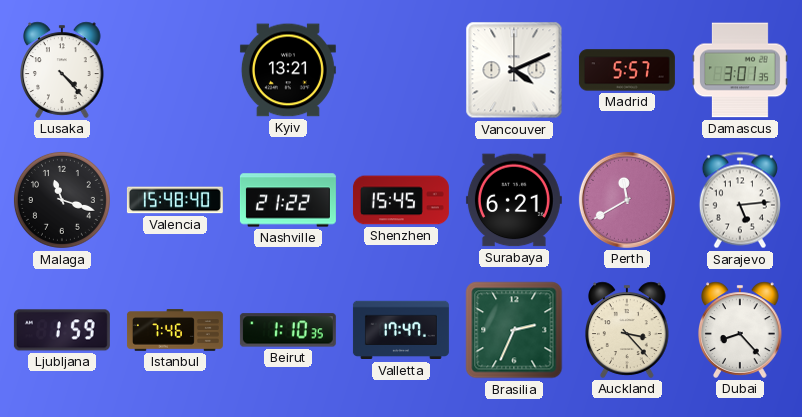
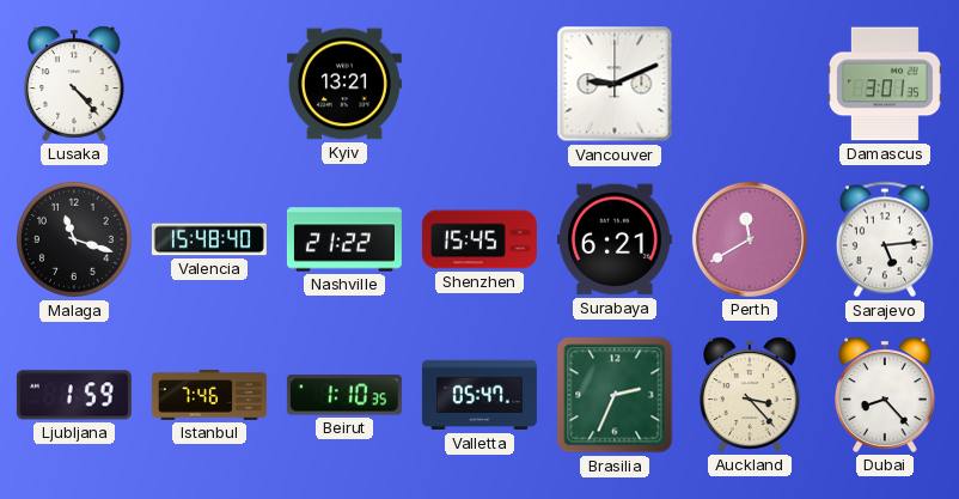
Vancouver: 4:11 -> 9:11
Madrid: 5:57 -> none
Valletta: 17:47 -> 05:47
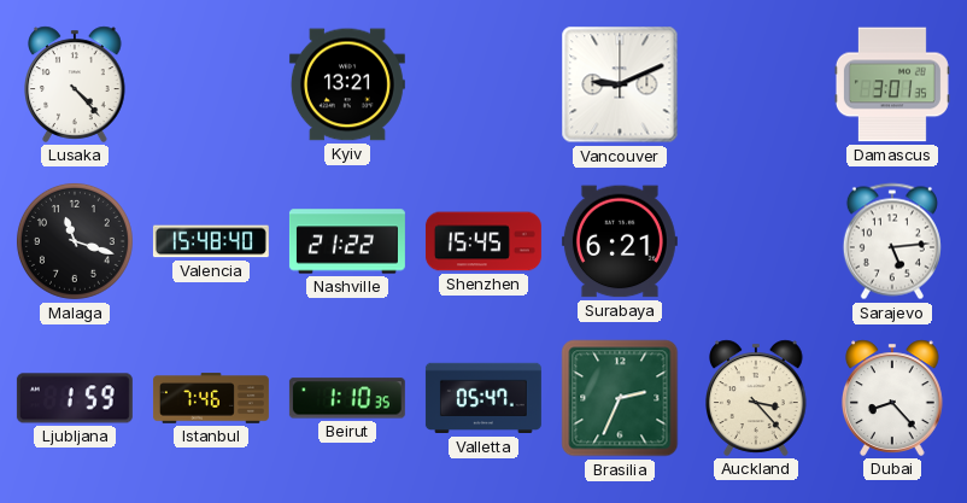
Perth: 11:40 -> none
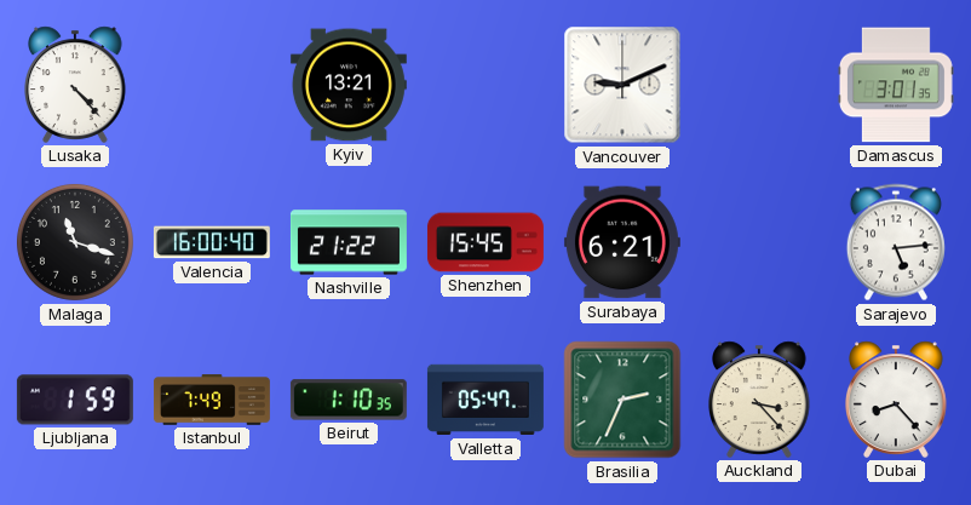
Valencia: 15:48 -> 16:00
Istanbul: 7:46 -> 7:49
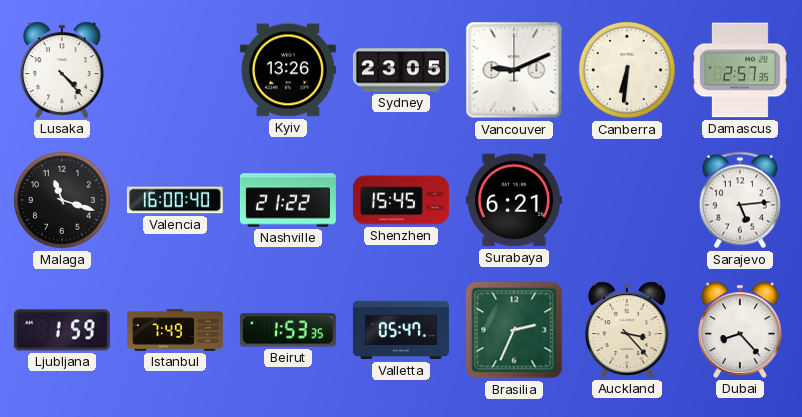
Kyiv: 13:21 -> 13:26
Sydney: none -> 23:05
Canberra: none -> 6:31
Damascus: 3:01 -> 2:57
Beirut: 1:10 -> 1:53
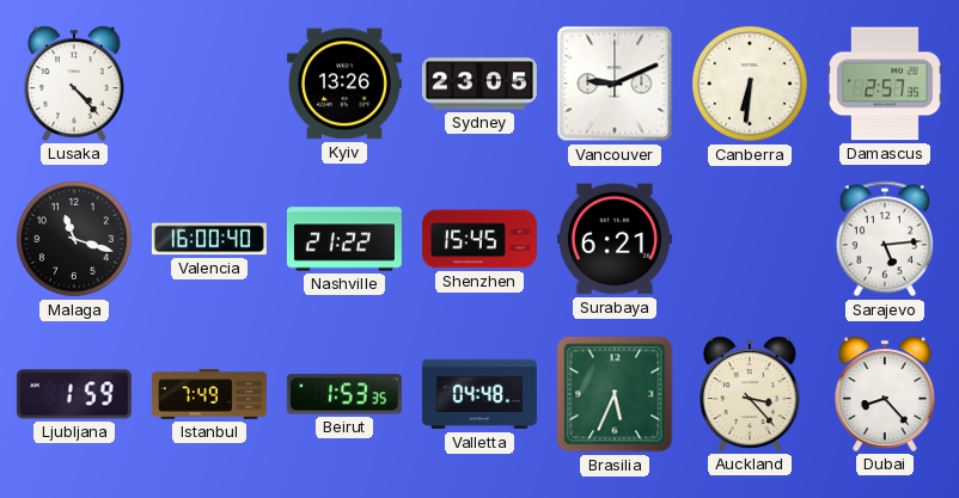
Valletta: 05:47 -> 04:48
Brasilia: 2:34 -> 5:34
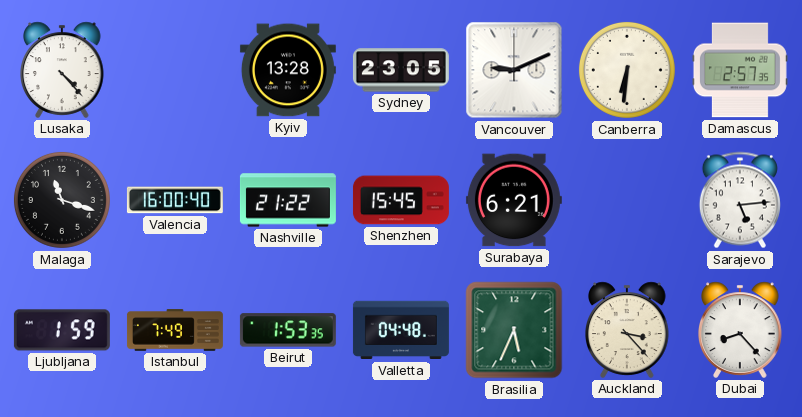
Kyiv: 13:26 -> 13:28
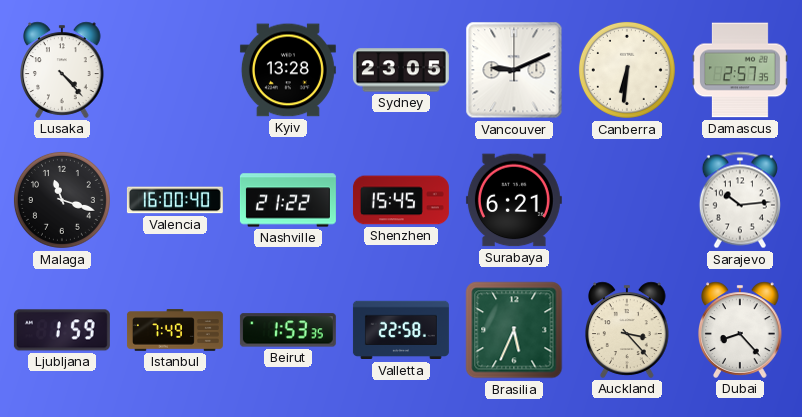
Sarajevo: 5:14 -> 10:14
Valletta: 04:48 -> 22:58
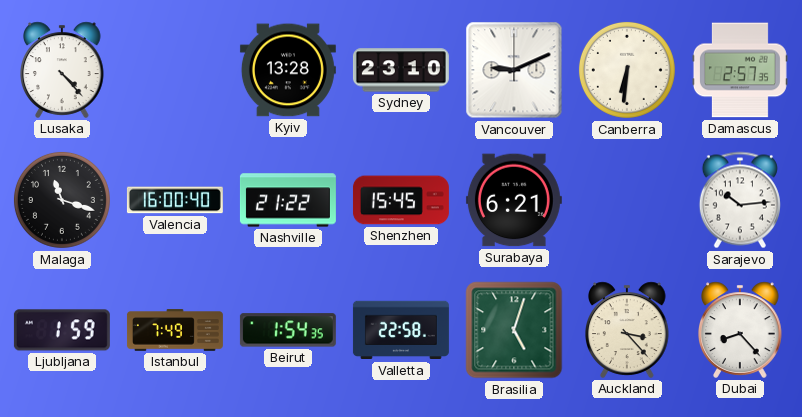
Sydney: 23:05 -> 23:10
Beirut: 1:53 -> 1:54
Brasilia: 5:34 -> 5:03
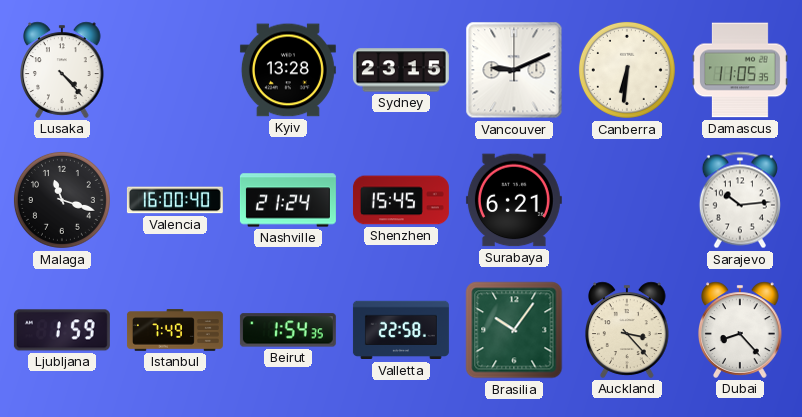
Sydney: 23:10 -> 23:15
Damascus: 2:57 -> 11:05
Nashville: 21:22 -> 21:24
Brasilia: 5:03 -> 10:06
